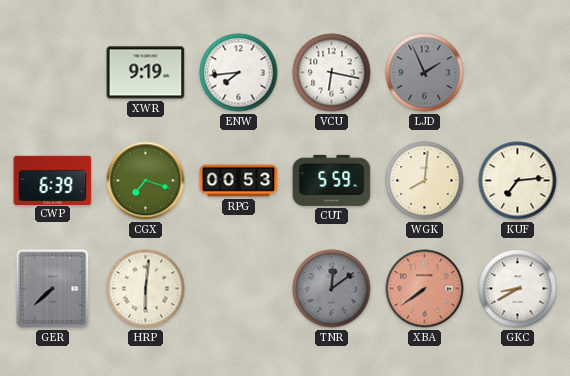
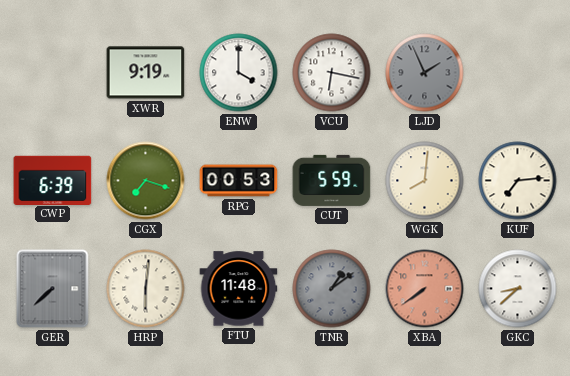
ENW: 7:44 -> 4:00
FTU: none -> 11:48
TNR: 12:09 -> 1:09
GKC: 8:40 -> 8:38
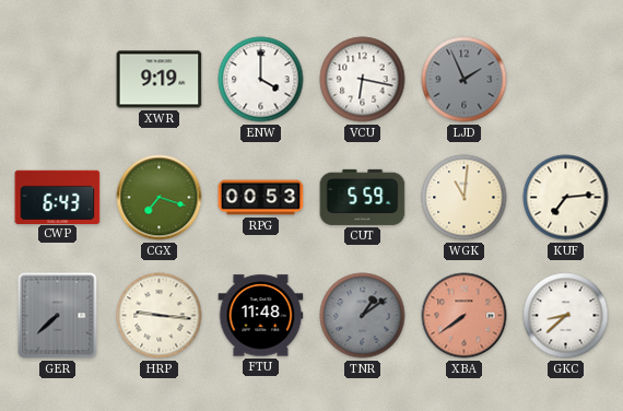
CWP: 6:39 -> 6:43
WGK: 8:01 -> 11:01
HRP: 6:01 -> 9:16
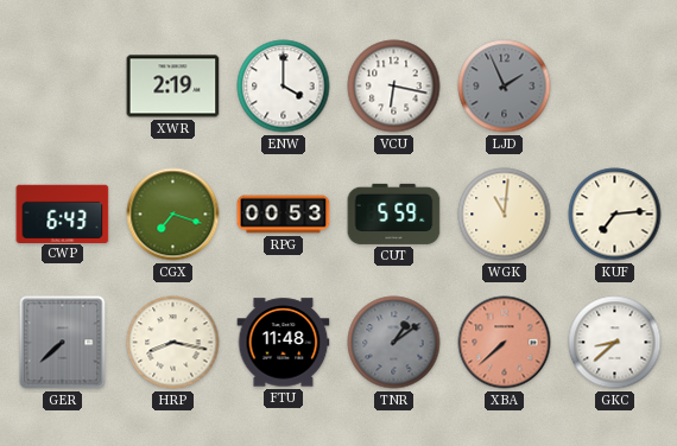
XWR: 9:19 -> 2:19
HRP: 9:16 -> 8:17
XBA: 7:39 -> 7:38
